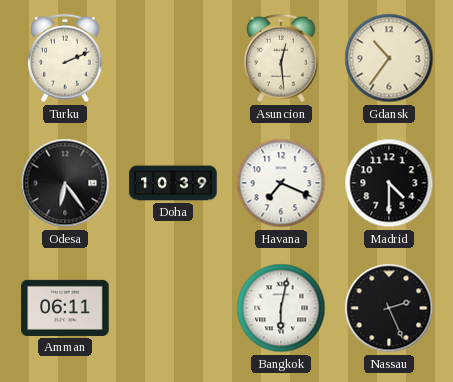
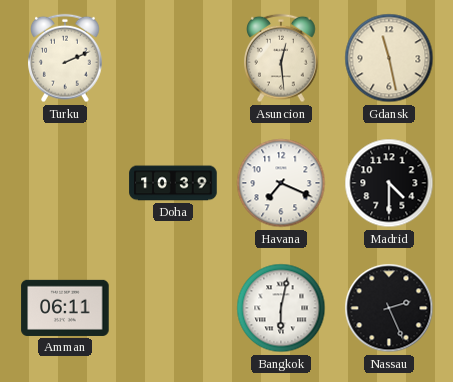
Gdansk: 10:36 -> 11:28
Odesa: 6:24 -> none
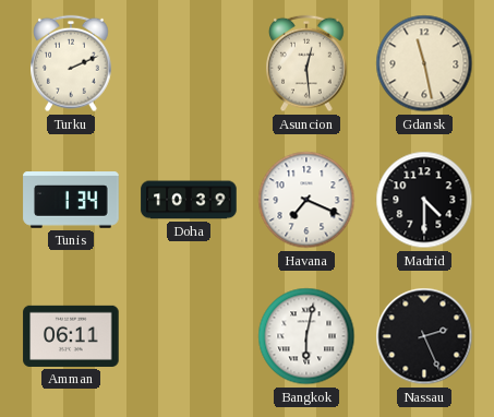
Tunis: none -> 1:34
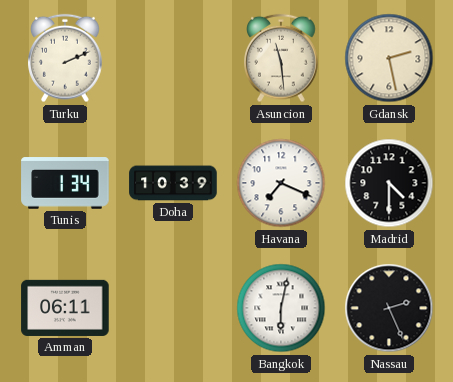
Asuncion: 12:29 -> 11:29
Gdansk: 11:28 -> 2:28
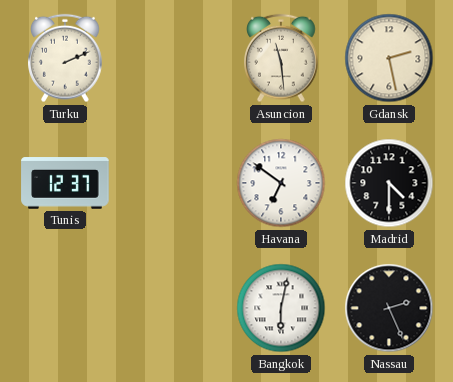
Tunis: 1:34 -> 12:37
Doha: 10:39 -> none
Havana: 7:19 -> 6:51
Amman: 06:11 -> none
